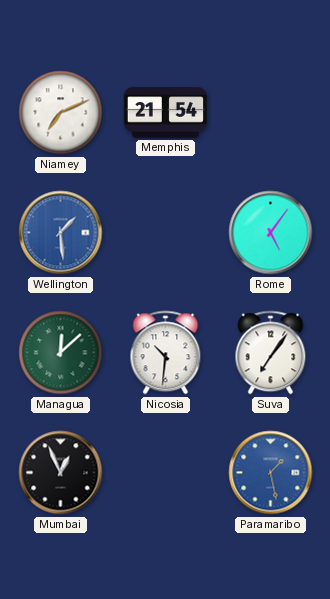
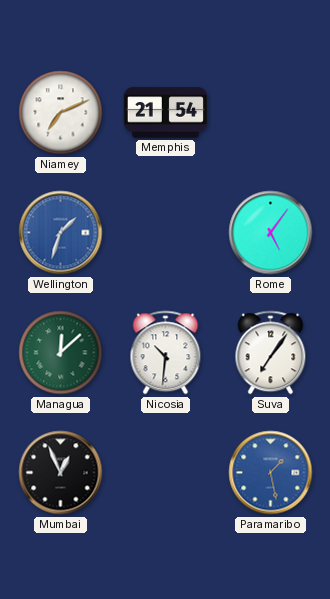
Wellington: 1:29 -> 1:33
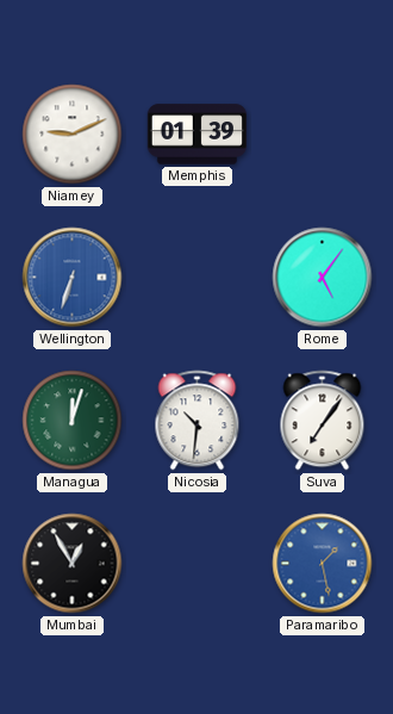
Niamey: 7:11 -> 9:11
Memphis: 21:54 -> 01:39
Wellington: 1:33 -> 6:33
Managua: 12:08 -> 12:03
Mumbai: 12:56 -> 12:55
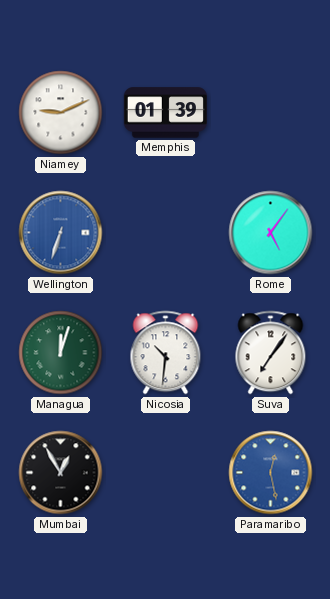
Paramaribo: 1:28 -> 12:28
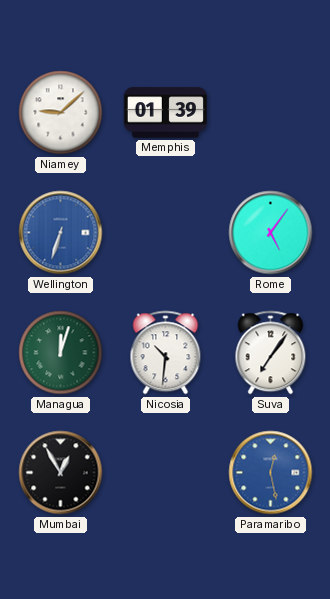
Niamey: 9:11 -> 9:08
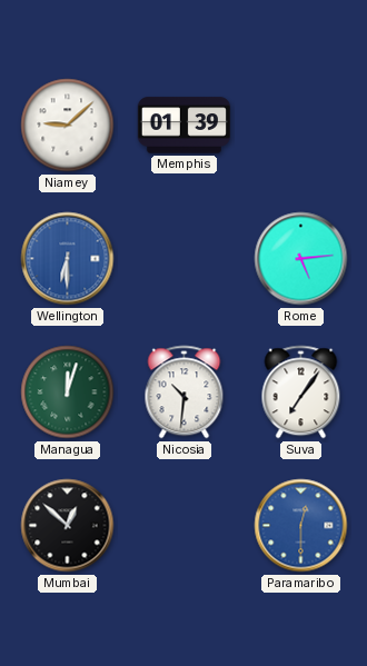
Wellington: 6:33 -> 6:30
Rome: 5:06 -> 5:14
Mumbai: 12:55 -> 12:52
Paramaribo: 12:28 -> 12:30
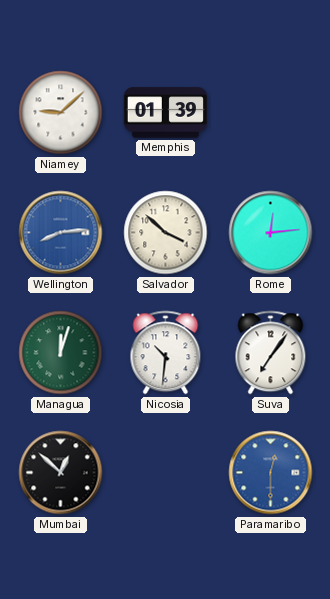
Wellington: 6:30 -> 8:14
Salvador: none -> 3:52
Rome: 5:14 -> 12:14
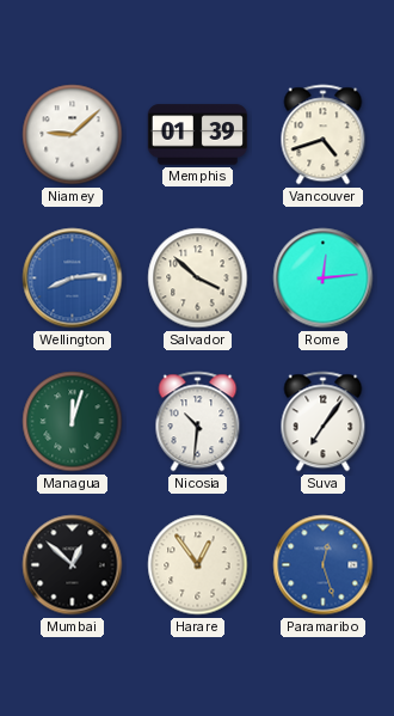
Vancouver: none -> 4:42
Harare: none -> 12:54
Paramaribo: 12:30 -> 12:27
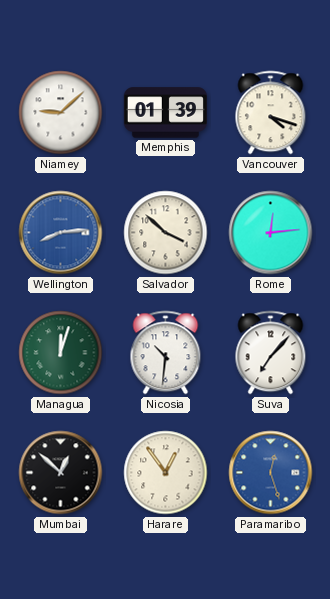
Vancouver: 4:42 -> 4:18
Suva: 7:06 -> 7:07
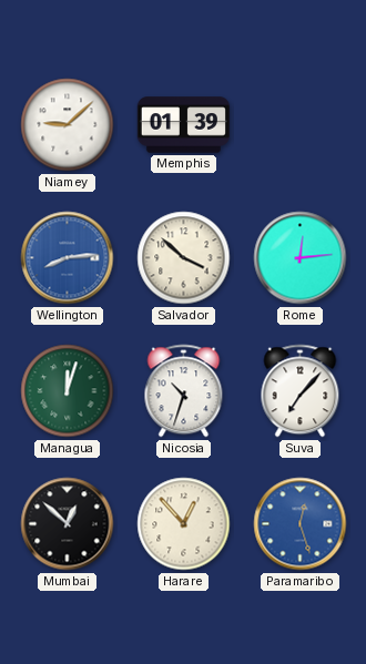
Vancouver: 4:18 -> none
Nicosia: 10:31 -> 10:33
Harare: 12:54 -> 12:53
